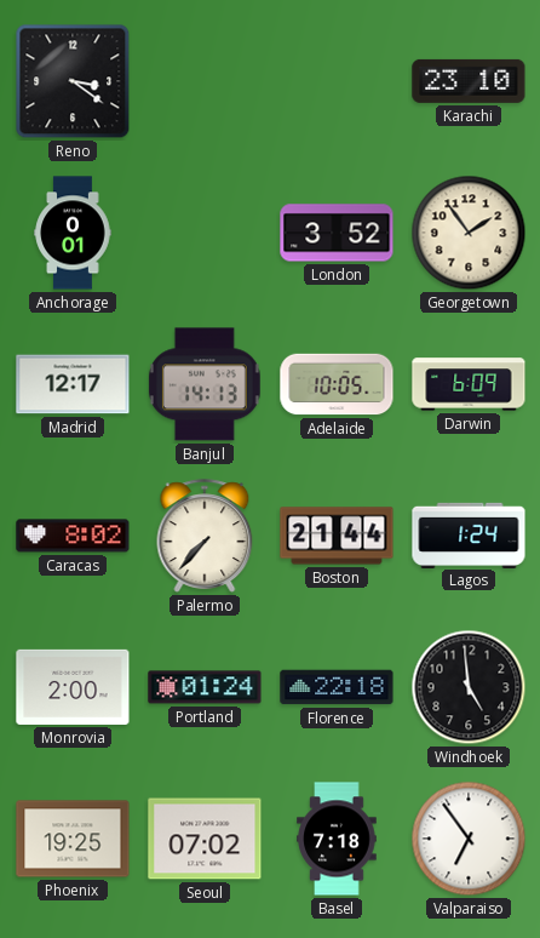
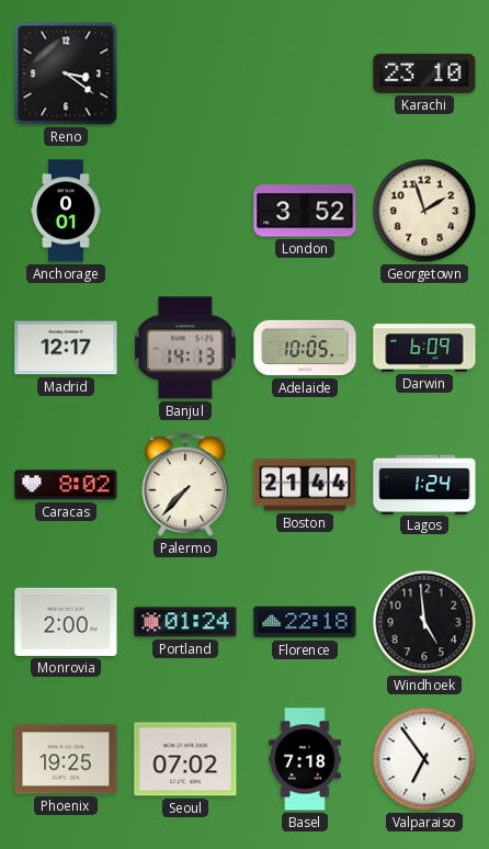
Georgetown: 1:54 -> 1:57
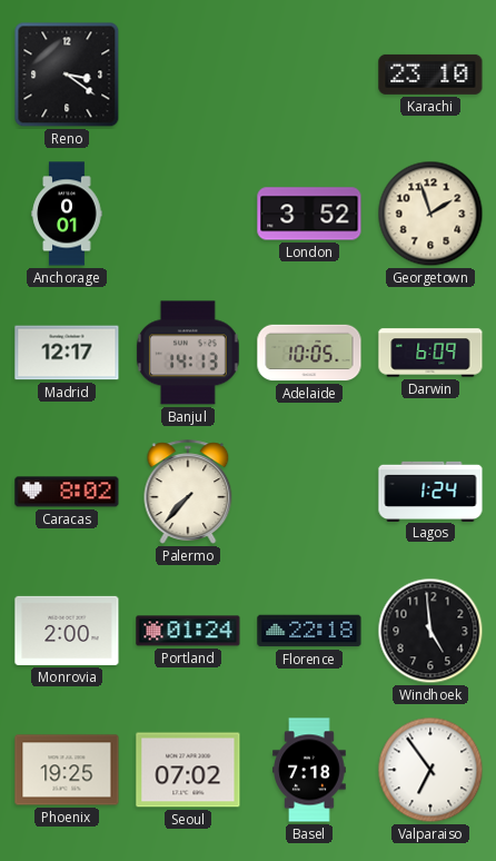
Boston: 21:44 -> none
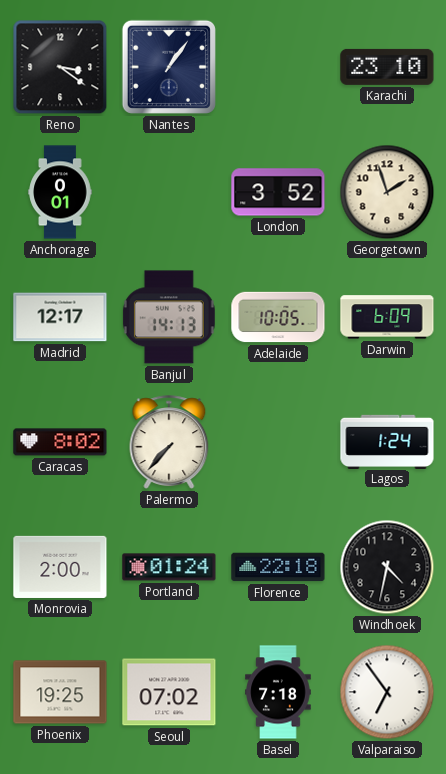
Nantes: none -> 1:06
Windhoek: 4:59 -> 4:32
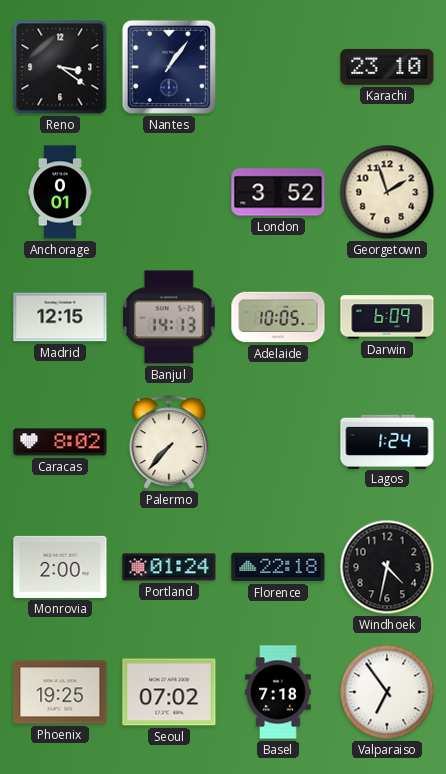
Madrid: 12:17 -> 12:15
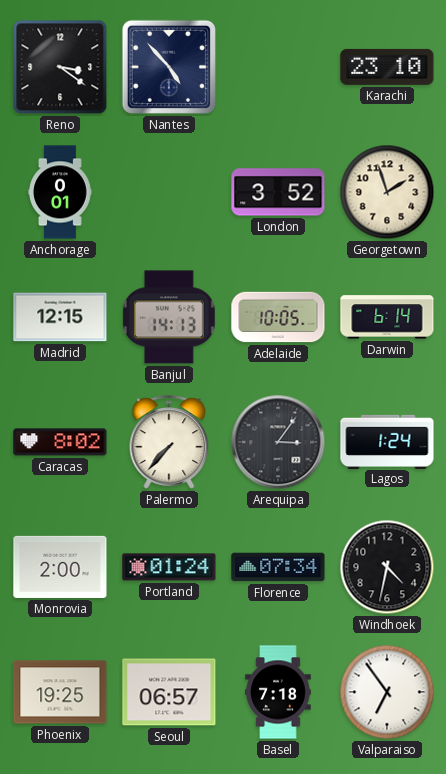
Nantes: 1:06 -> 4:53
Darwin: 6:09 -> 6:14
Arequipa: none -> 3:06
Florence: 22:18 -> 07:34
Seoul: 07:02 -> 06:57
